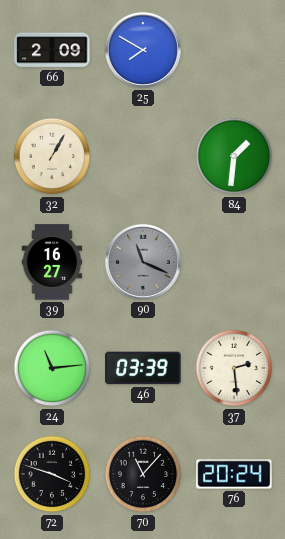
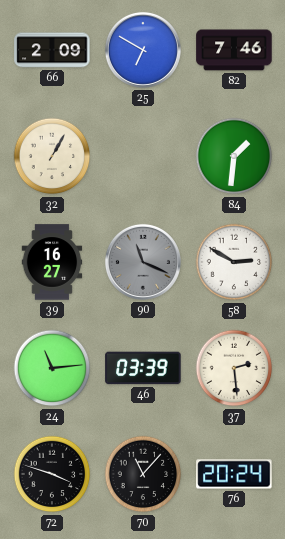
25: 7:50 -> 6:50
82: none -> 7:46
58: none -> 2:50
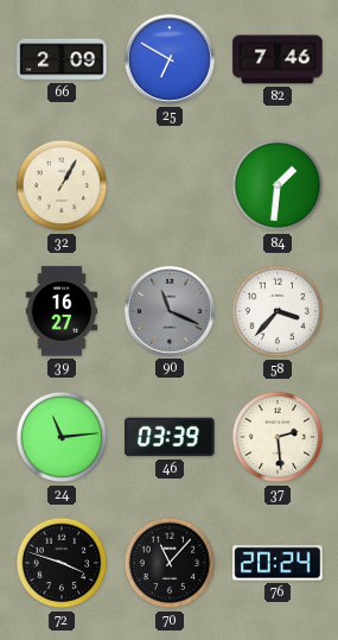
58: 2:50 -> 3:37
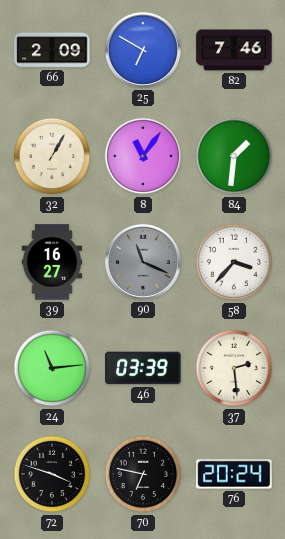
8: none -> 11:06
70: 11:07 -> 6:47
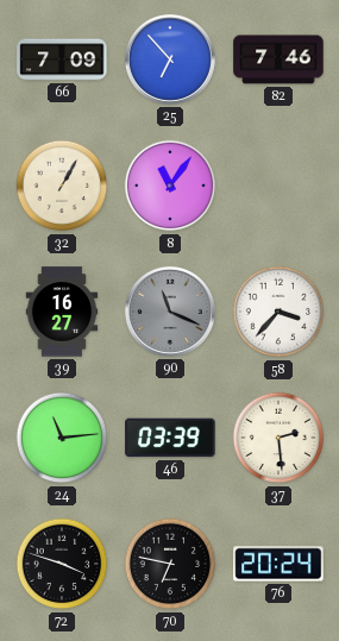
66: 2:09 -> 7:09
25: 6:50 -> 6:53
84: 1:31 -> none
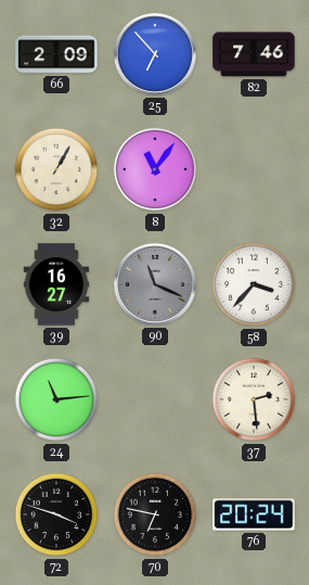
66: 7:09 -> 2:09
46: 03:39 -> none
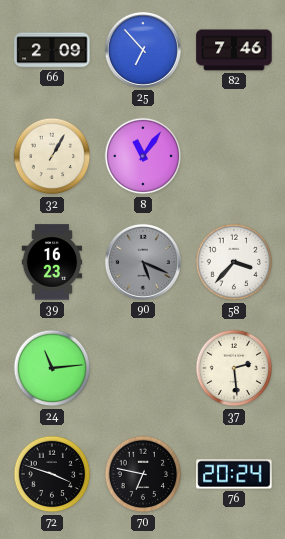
39: 16:27 -> 16:23
90: 11:19 -> 5:19
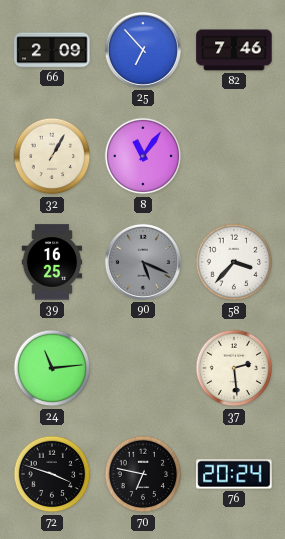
39: 16:23 -> 16:25
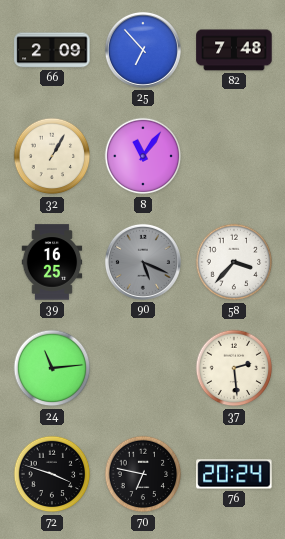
82: 7:46 -> 7:48
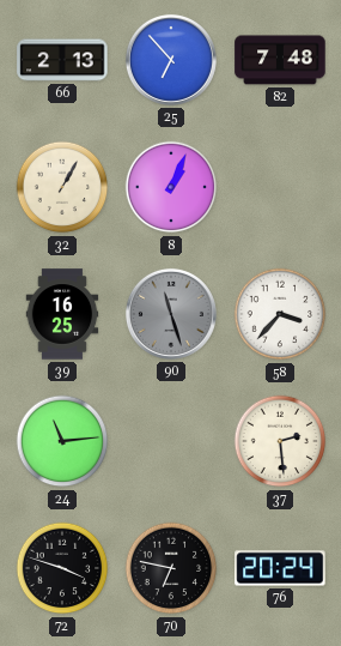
66: 2:09 -> 2:13
8: 11:06 -> 1:04
90: 5:19 -> 11:27
